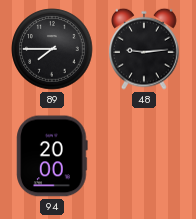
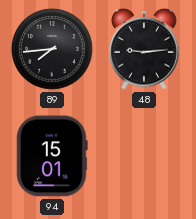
89: 7:45 -> 7:44
94: 20:00 -> 15:01
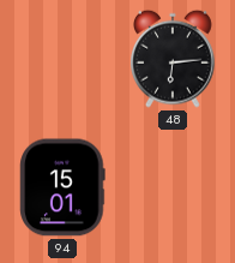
89: 7:44 -> none
48: 9:14 -> 6:14
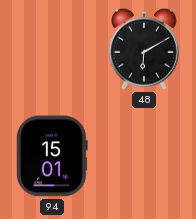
48: 6:14 -> 6:10
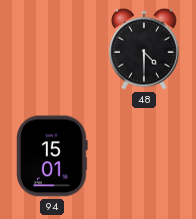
48: 6:10 -> 4:30
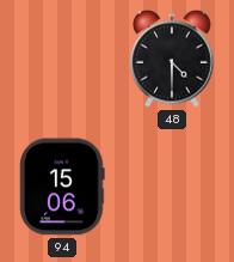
94: 15:01 -> 15:06
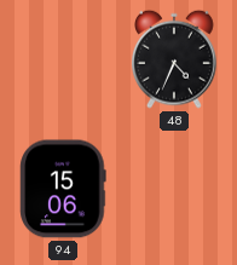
48: 4:30 -> 4:34
